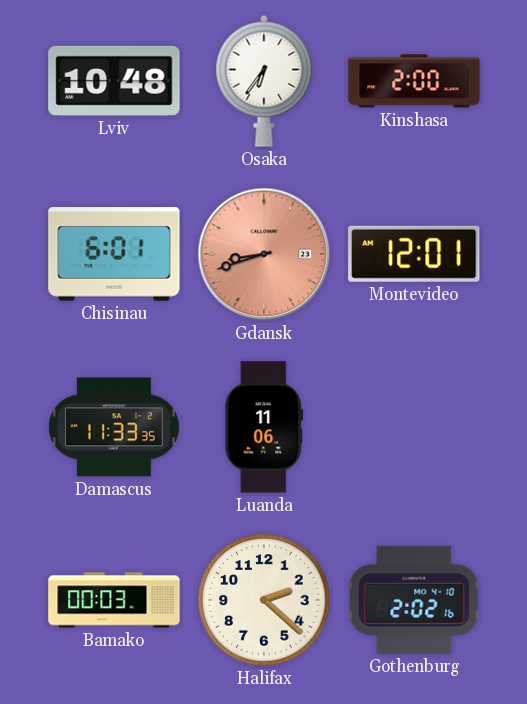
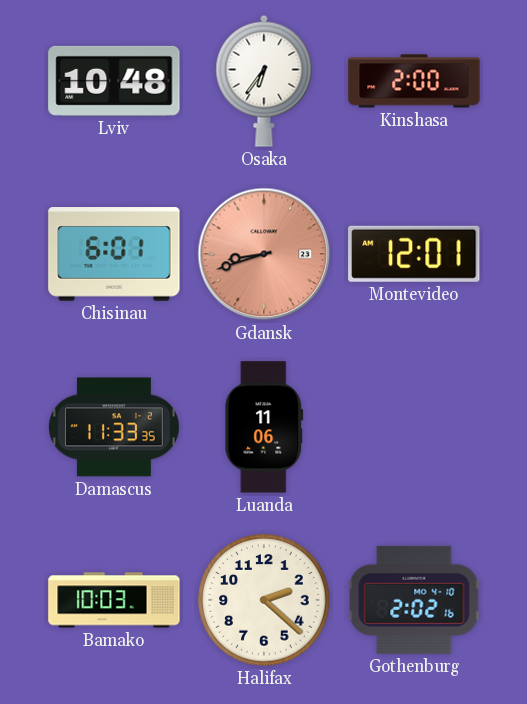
Bamako: 00:03 -> 10:03
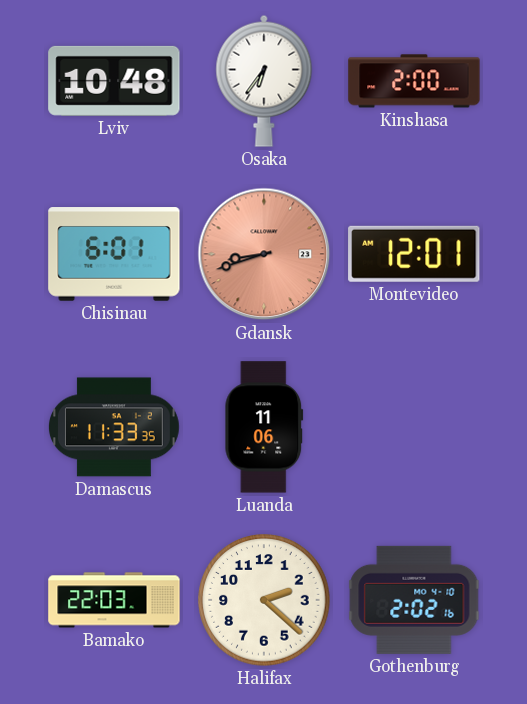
Bamako: 10:03 -> 22:03
